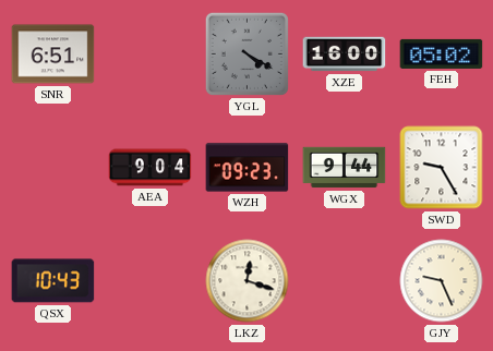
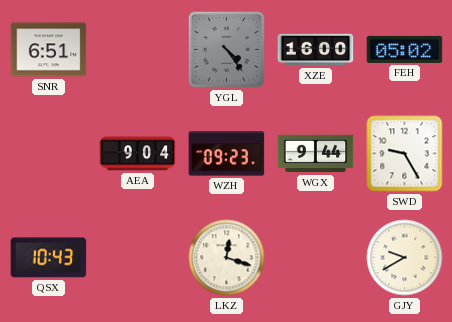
YGL: 4:20 -> 4:24
GJY: 9:26 -> 9:40
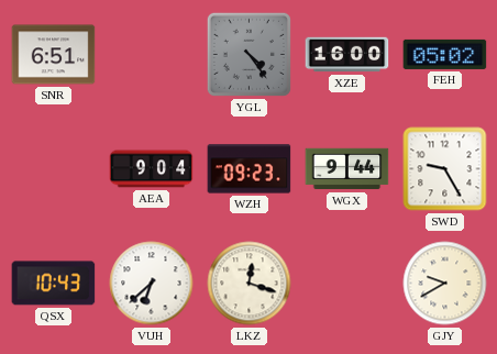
VUH: none -> 6:38
